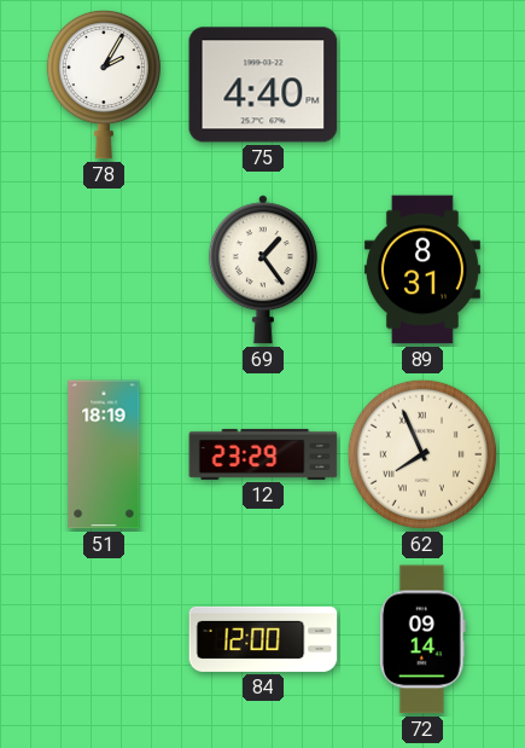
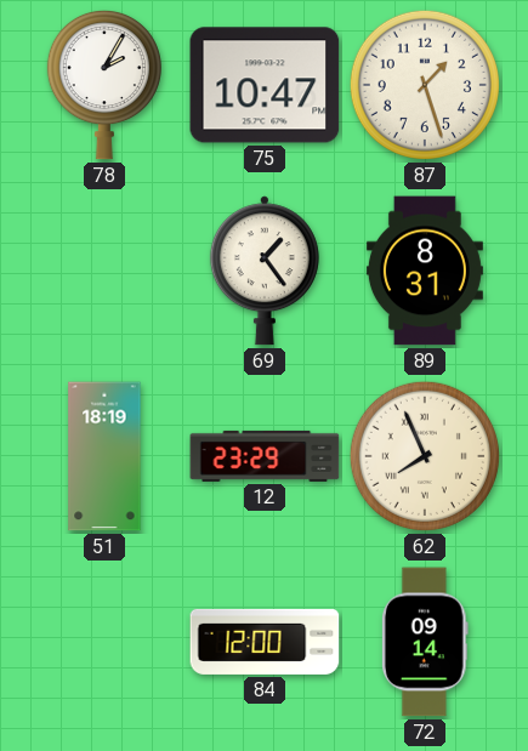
75: 4:40 -> 10:47
87: none -> 1:27
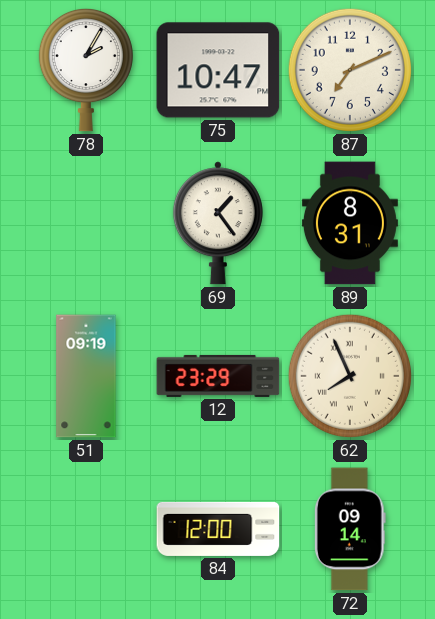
87: 1:27 -> 7:11
51: 18:19 -> 09:19
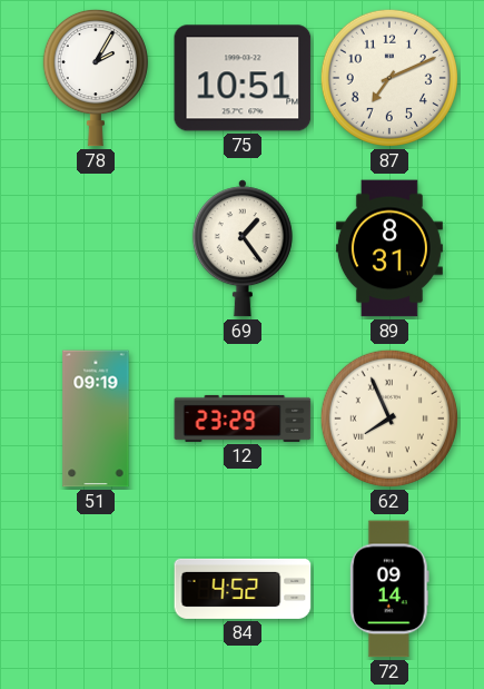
75: 10:47 -> 10:51
84: 12:00 -> 4:52
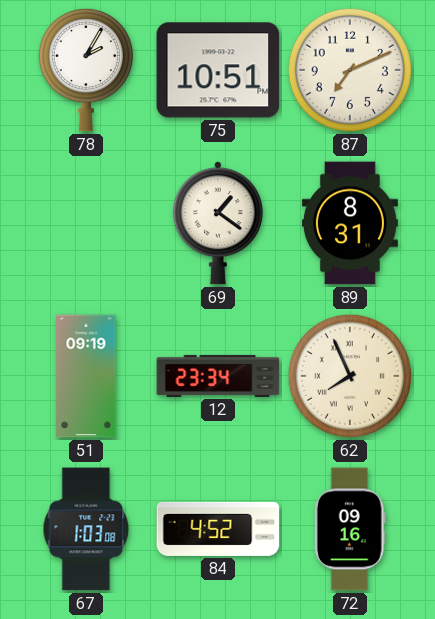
69: 1:24 -> 1:21
12: 23:29 -> 23:34
67: none -> 1:03
72: 09:14 -> 09:16
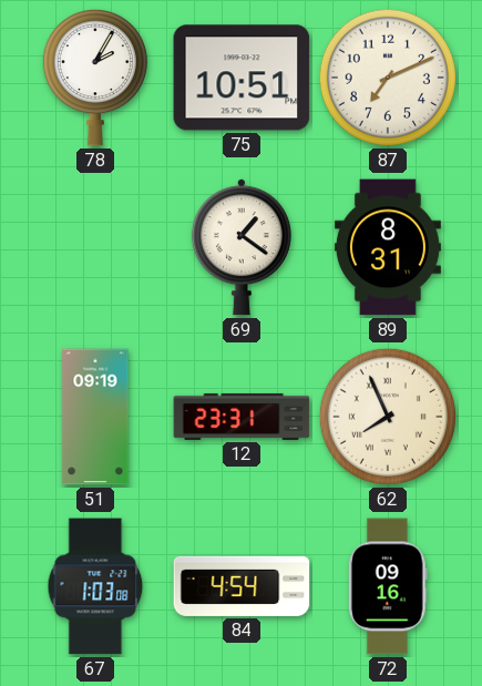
12: 23:34 -> 23:31
84: 4:52 -> 4:54
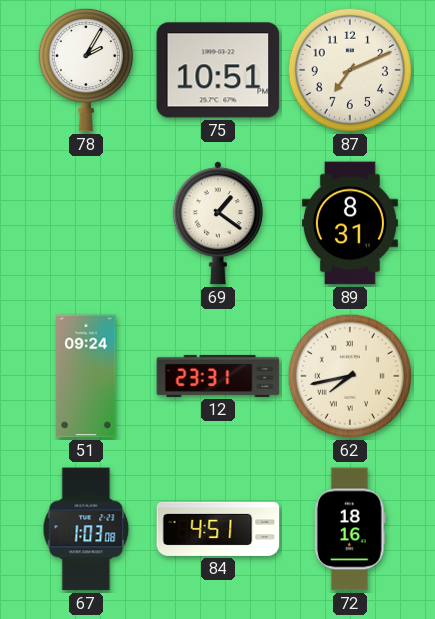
51: 09:19 -> 09:24
62: 7:56 -> 7:43
84: 4:54 -> 4:51
72: 09:16 -> 18:16
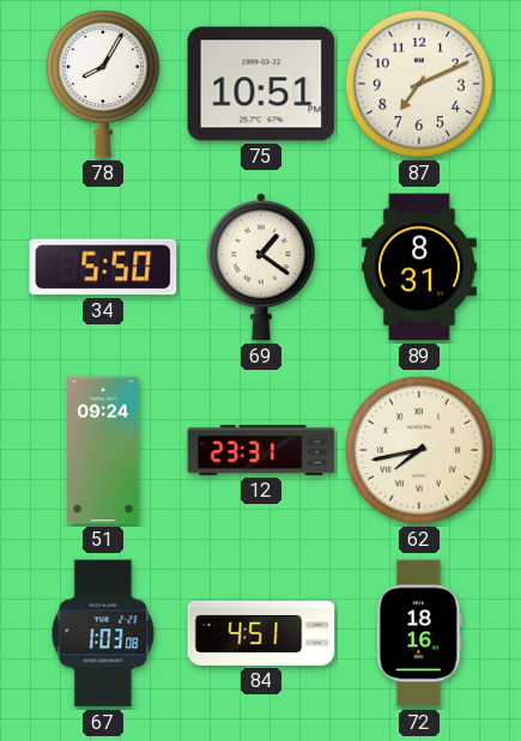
78: 2:05 -> 8:05
34: none -> 5:50
